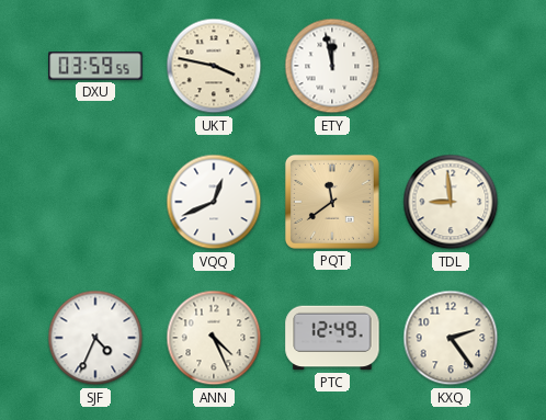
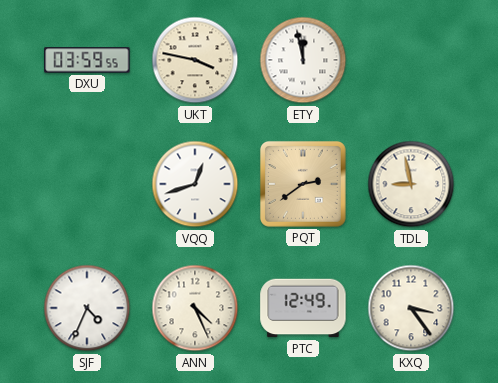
VQQ: 12:41 -> 12:42
PQT: 11:39 -> 2:39
TDL: 8:59 -> 8:58
KXQ: 2:24 -> 3:24
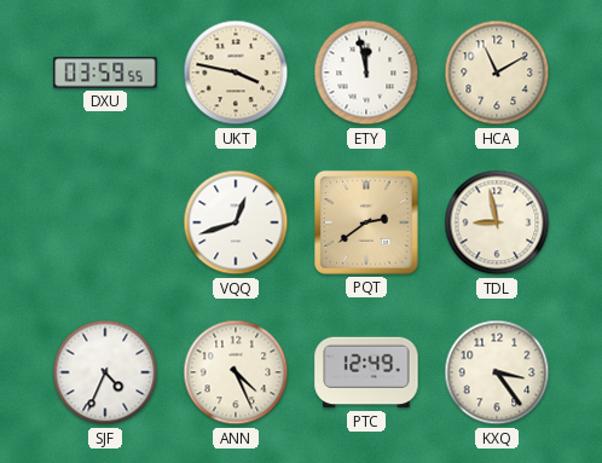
HCA: none -> 11:10
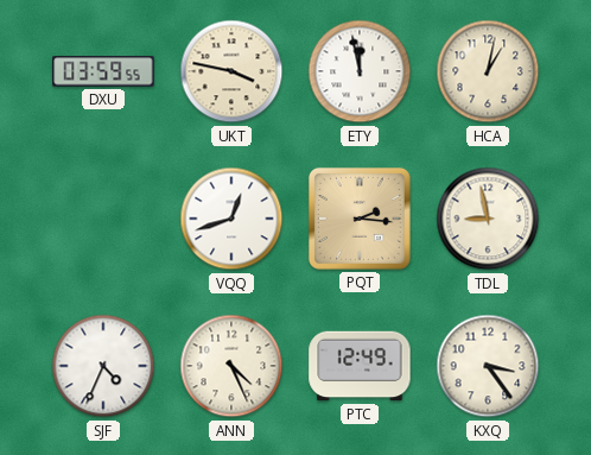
HCA: 11:10 -> 1:02
PQT: 2:39 -> 2:16
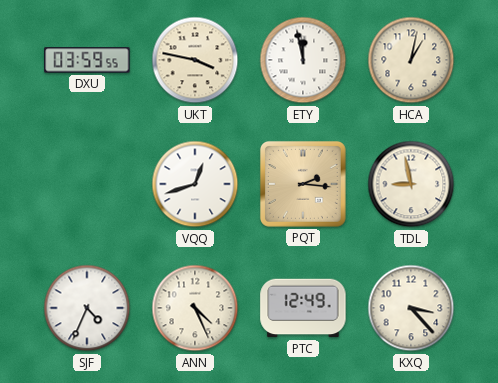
KXQ: 3:24 -> 3:23
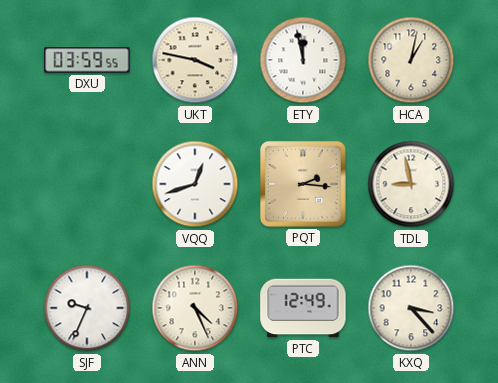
SJF: 4:34 -> 9:34
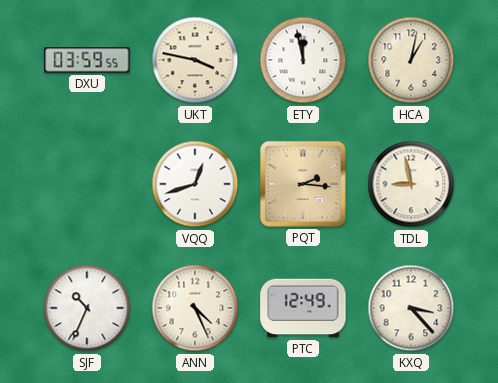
SJF: 9:34 -> 10:34
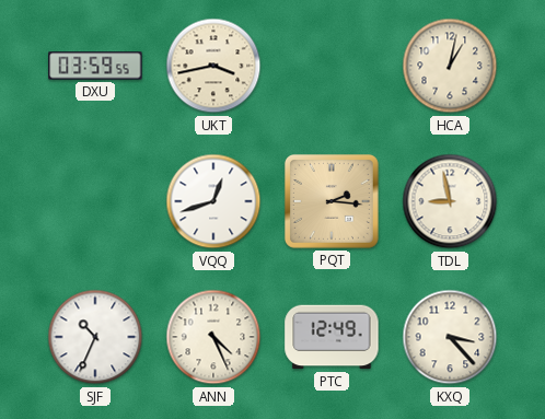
UKT: 3:47 -> 3:43
ETY: 11:58 -> none
